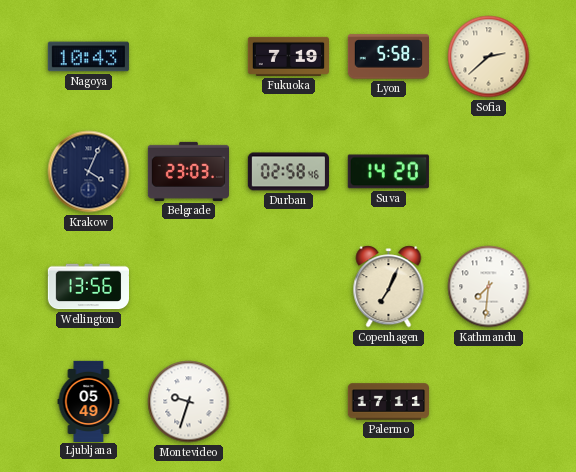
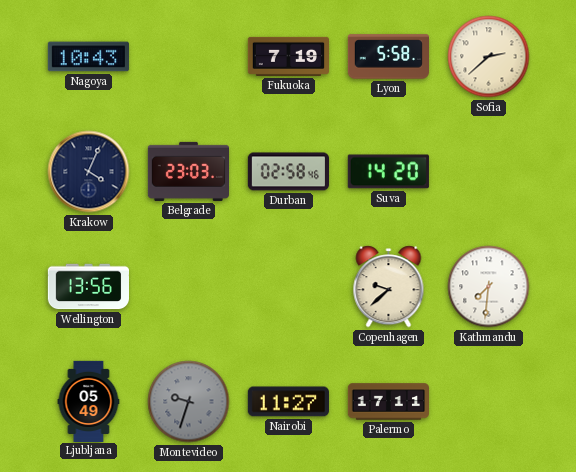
Copenhagen: 7:04 -> 9:38
Montevideo dial: white -> grey
Nairobi: none -> 11:27
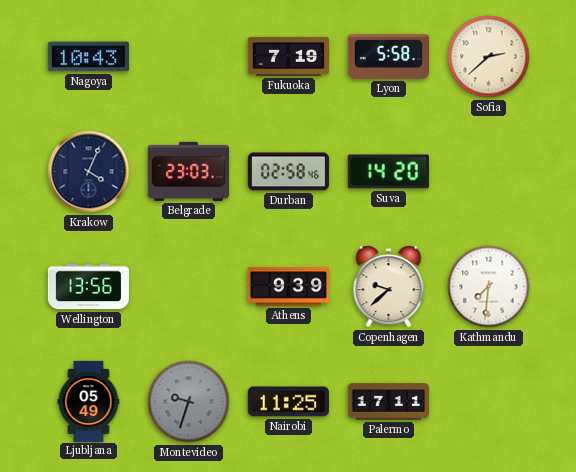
Athens: none -> 9:39
Nairobi: 11:27 -> 11:25
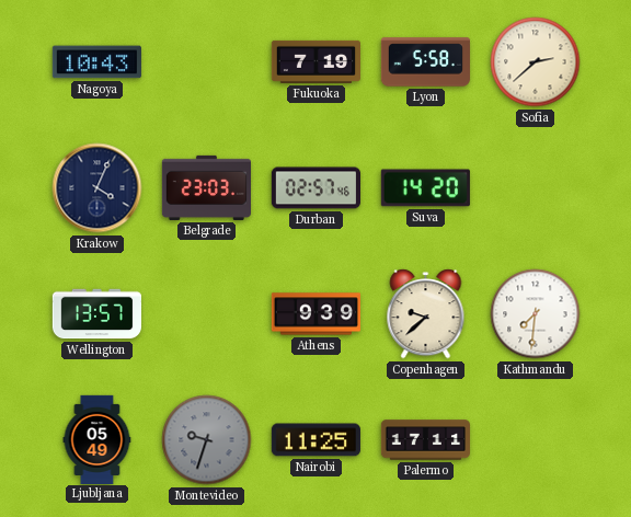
Durban: 02:58 -> 02:57
Wellington: 13:56 -> 13:57
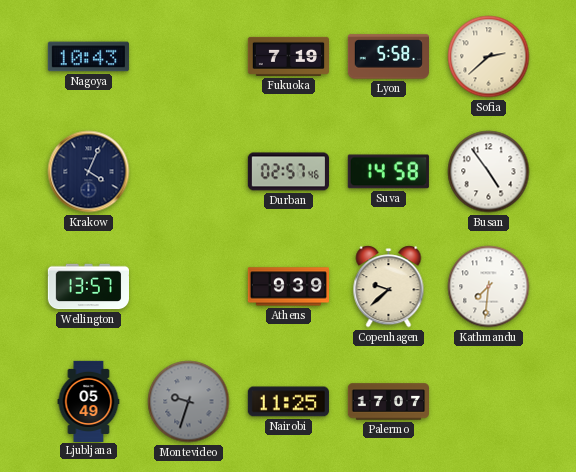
Belgrade: 23:03 -> none
Suva: 14:20 -> 14:58
Busan: none -> 4:54
Palermo: 17:11 -> 17:07
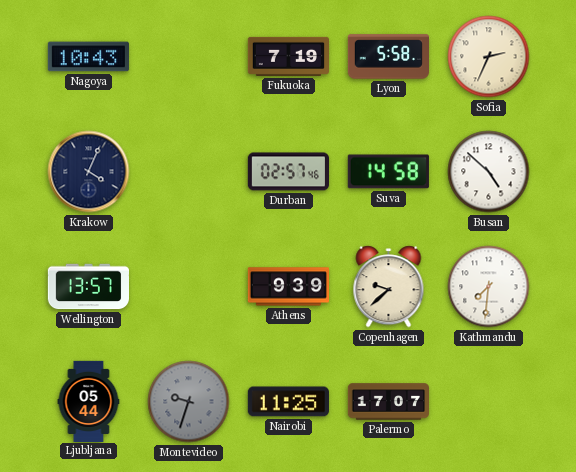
Sofia: 2:38 -> 2:34
Busan: 4:54 -> 4:52
Ljubljana: 05:49 -> 05:44
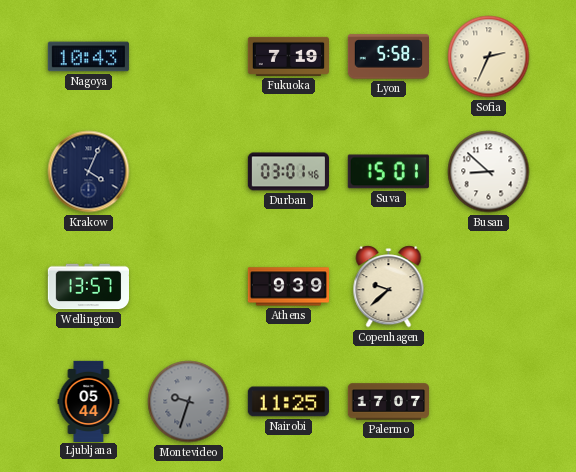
Durban: 02:57 -> 03:01
Suva: 14:58 -> 15:01
Busan: 4:52 -> 8:52
Kathmandu: 7:31 -> none
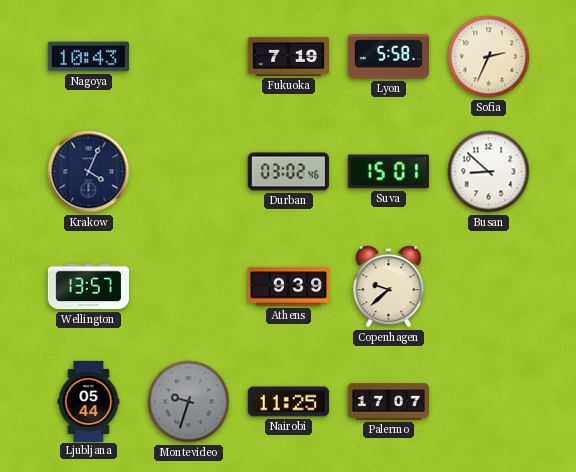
Durban: 03:01 -> 03:02
